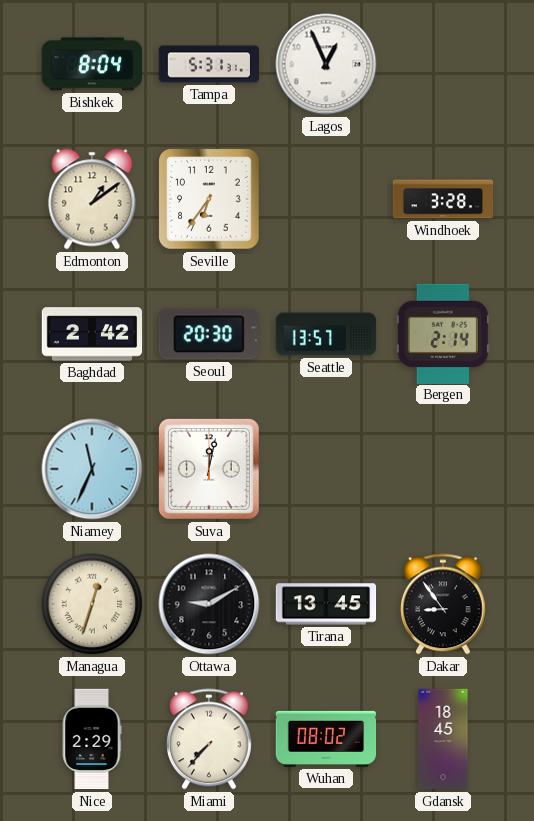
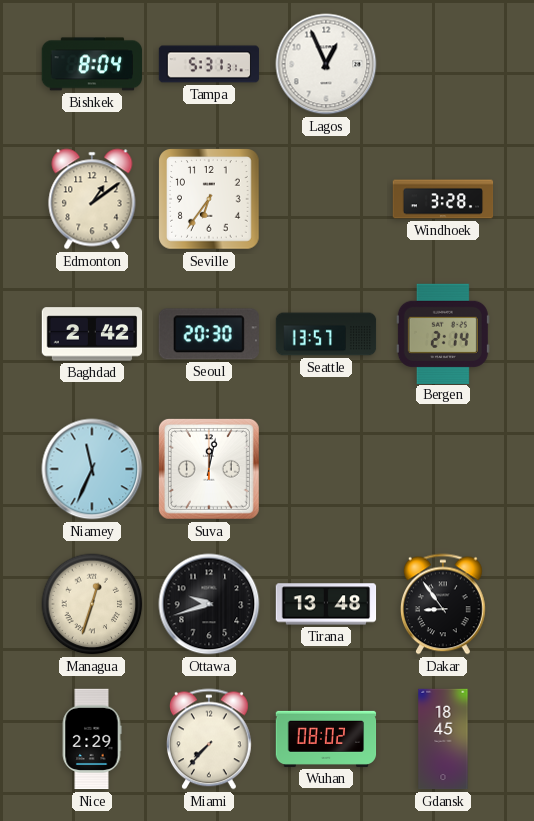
Ottawa: 9:10 -> 9:42
Tirana: 13:45 -> 13:48
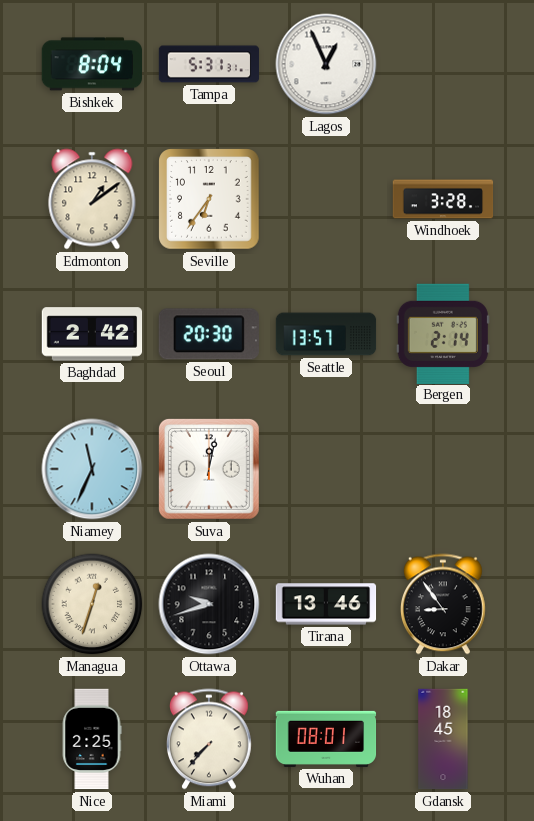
Tirana: 13:48 -> 13:46
Nice: 2:29 -> 2:25
Wuhan: 08:02 -> 08:01
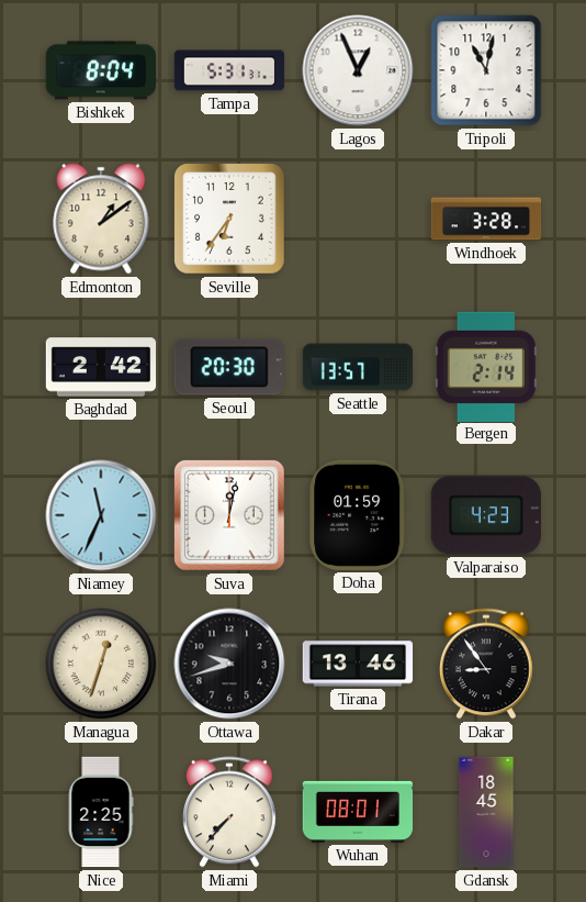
Tripoli: none -> 11:02
Doha: none -> 01:59
Valparaiso: none -> 4:23
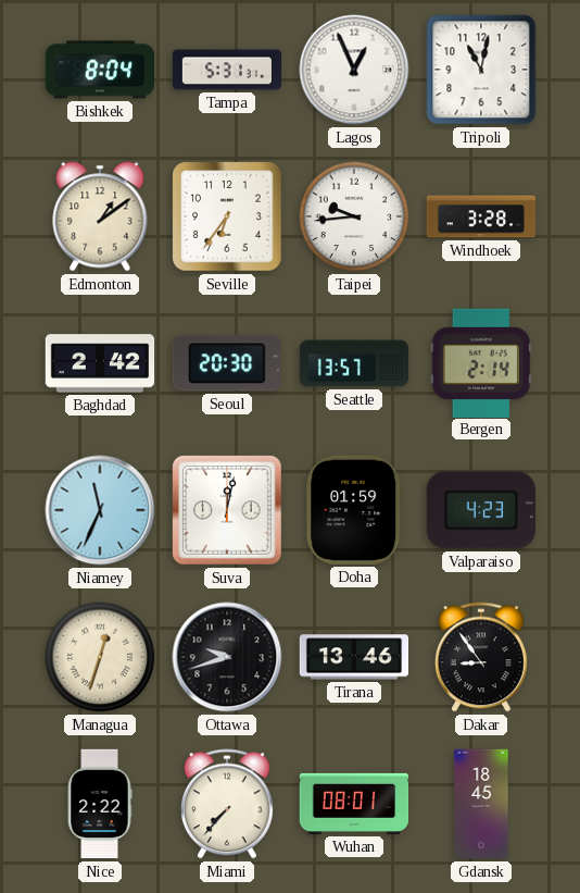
Taipei: none -> 9:44
Nice: 2:25 -> 2:22
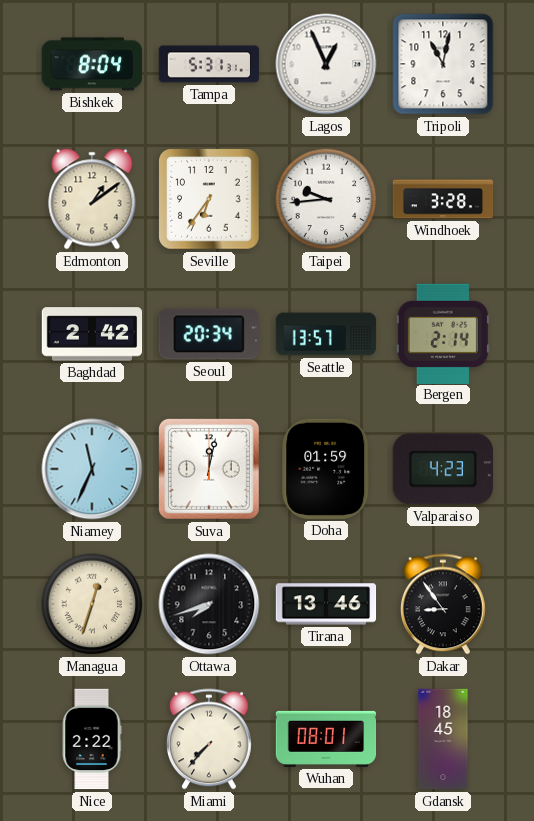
Seoul: 20:30 -> 20:34
Ottawa: 9:42 -> 7:42
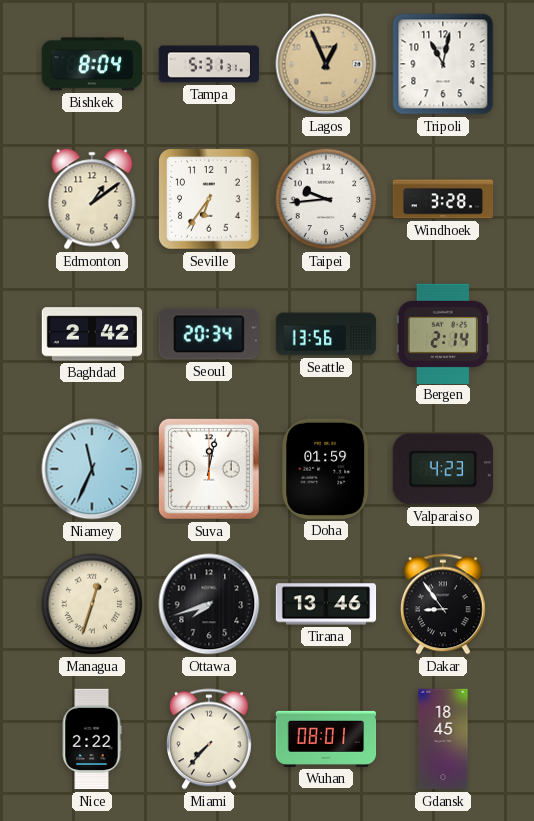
Lagos dial: white -> champagne
Seattle: 13:57 -> 13:56
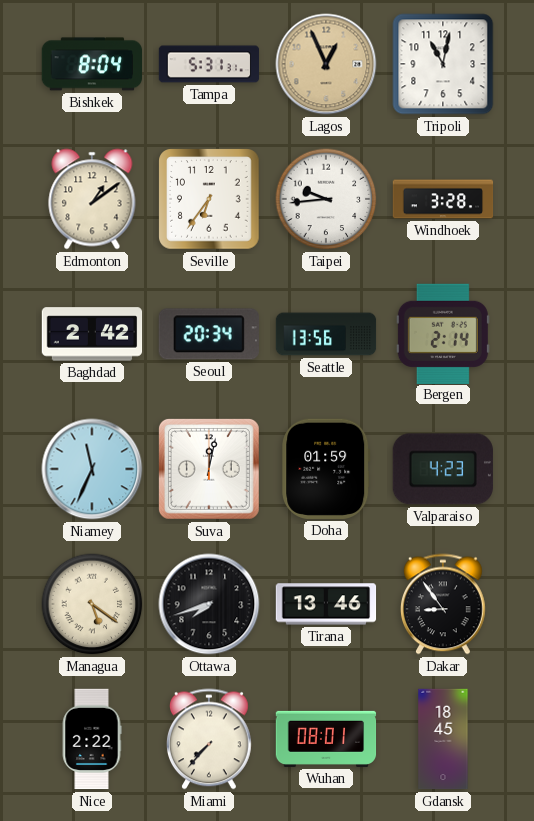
Managua: 12:33 -> 5:21
